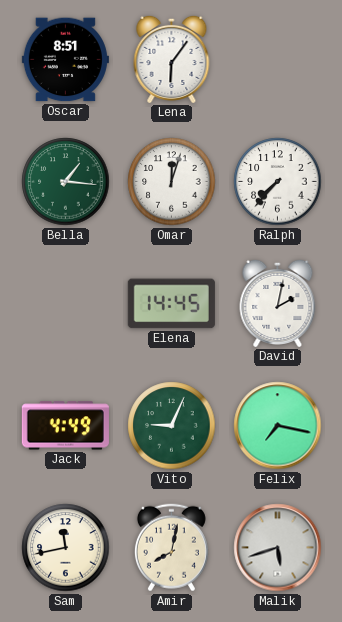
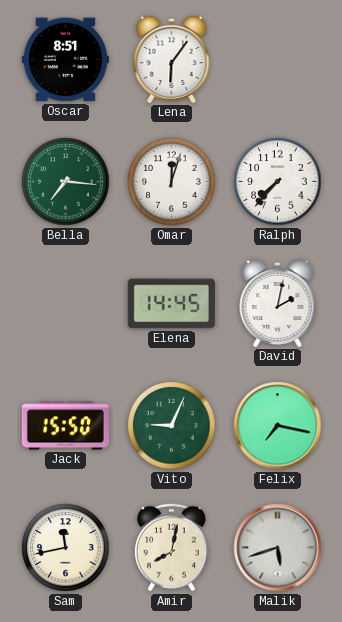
Bella: 1:16 -> 7:16
Jack: 4:49 -> 15:50
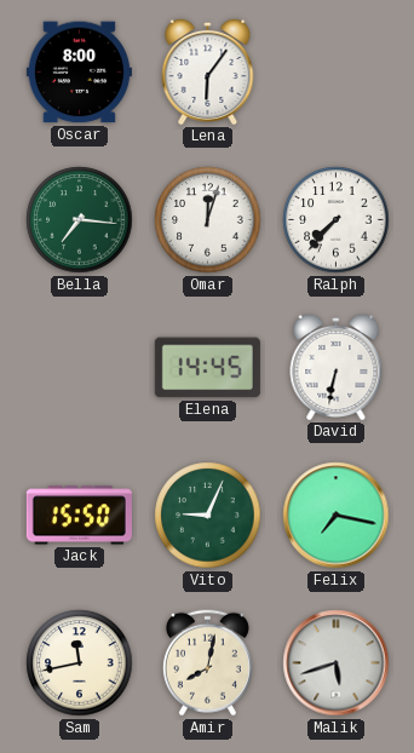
Oscar: 8:51 -> 8:00
David: 2:02 -> 6:32
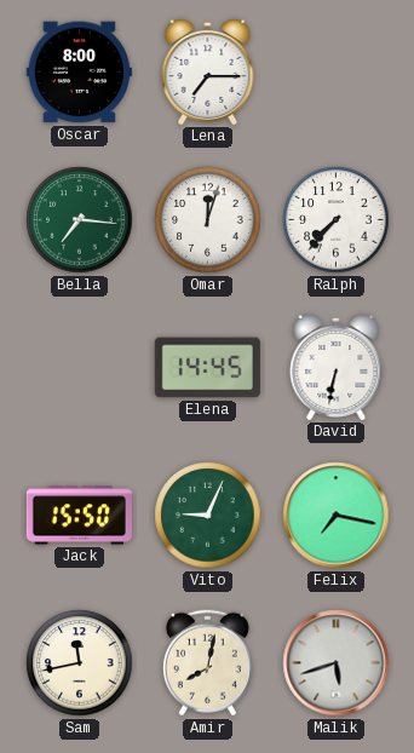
Lena: 6:06 -> 7:15
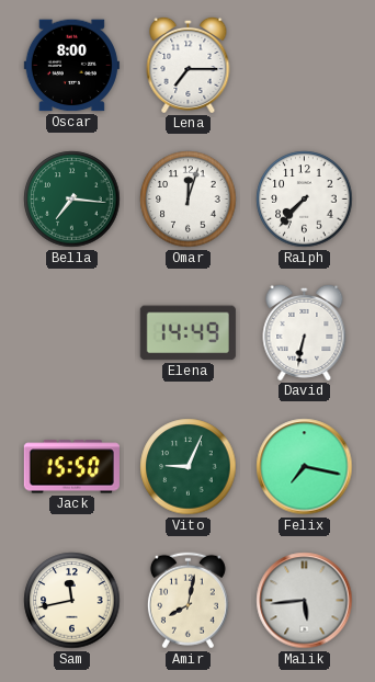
Elena: 14:45 -> 14:49
Malik: 5:42 -> 5:44
